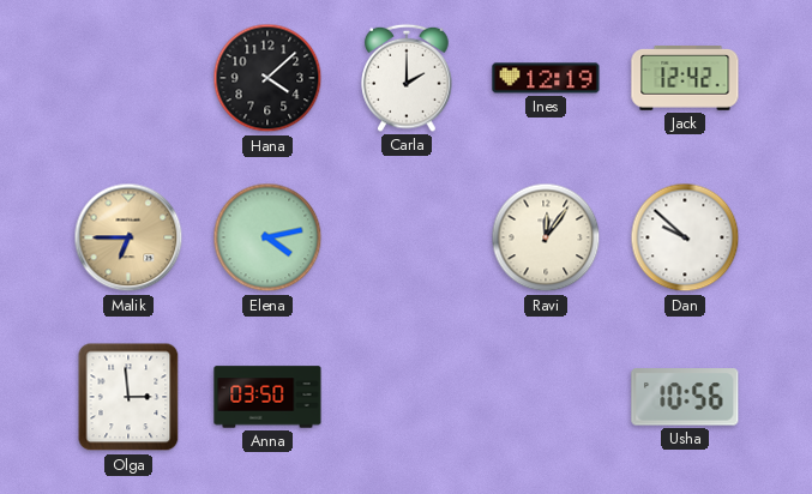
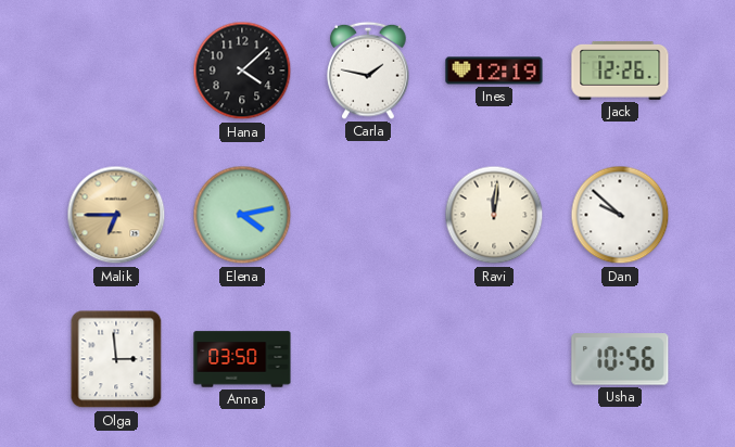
Carla: 2:00 -> 1:47
Jack: 12:42 -> 12:26
Ravi: 12:06 -> 12:01
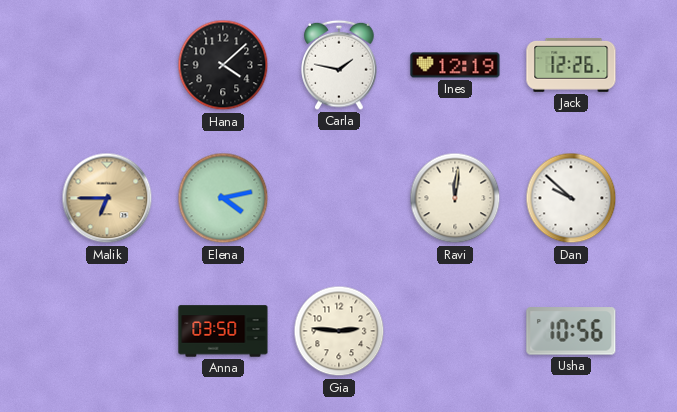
Olga: 2:59 -> none
Gia: none -> 2:46
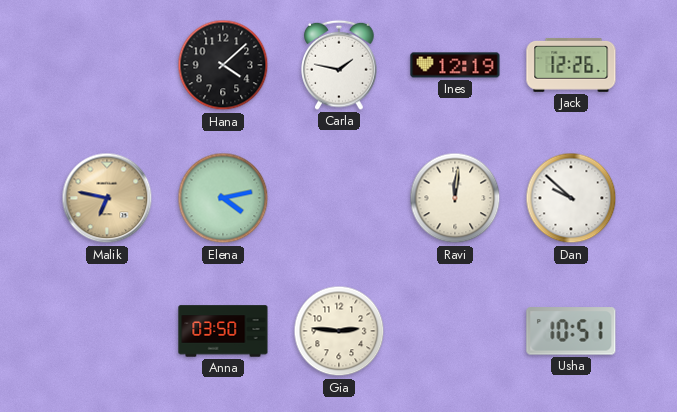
Malik: 6:45 -> 6:47
Usha: 10:56 -> 10:51
